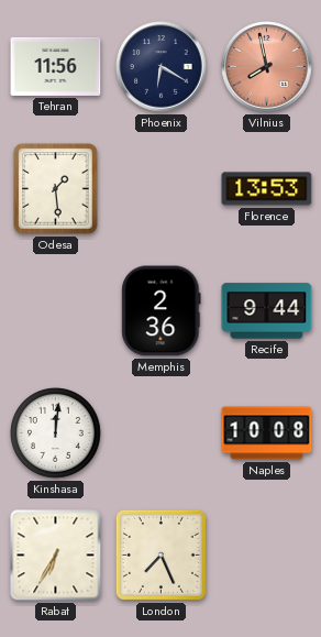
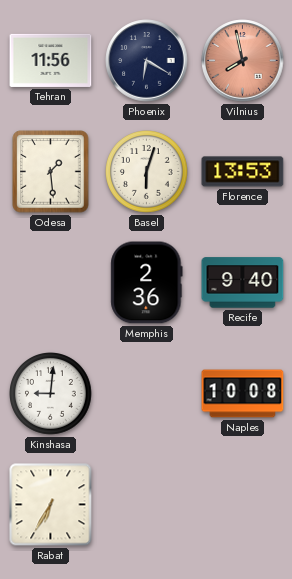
Basel: none -> 6:03
Recife: 9:44 -> 9:40
Kinshasa: 12:01 -> 9:01
London: 7:26 -> none
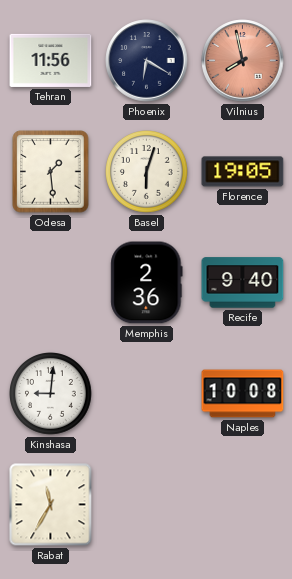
Florence: 13:53 -> 19:05
Rabat: 6:35 -> 11:35
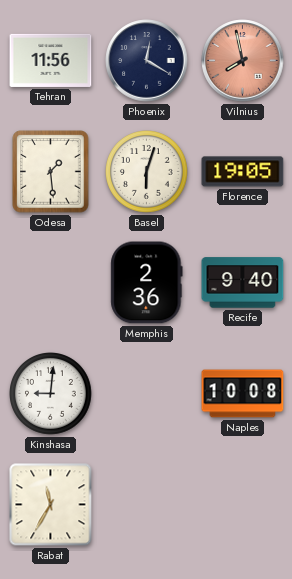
Phoenix: 6:20 -> 12:20
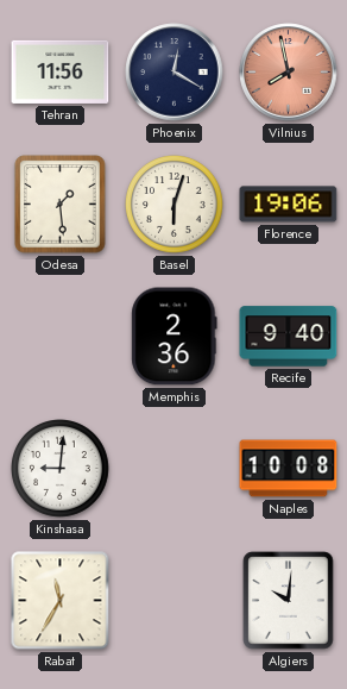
Florence: 19:05 -> 19:06
Algiers: none -> 10:01
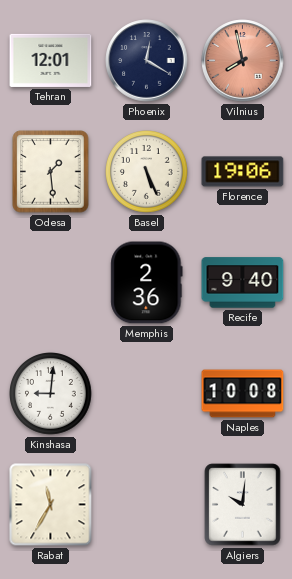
Tehran: 11:56 -> 12:01
Basel: 6:03 -> 5:26
